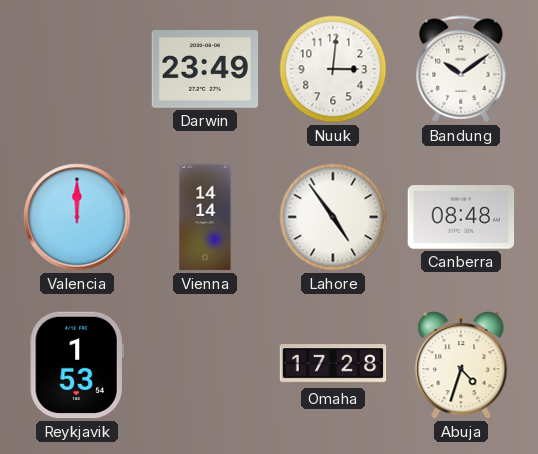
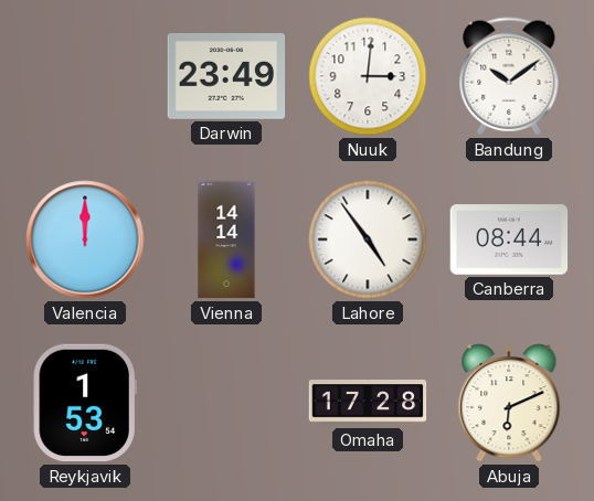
Canberra: 08:48 -> 08:44
Abuja: 4:33 -> 6:11
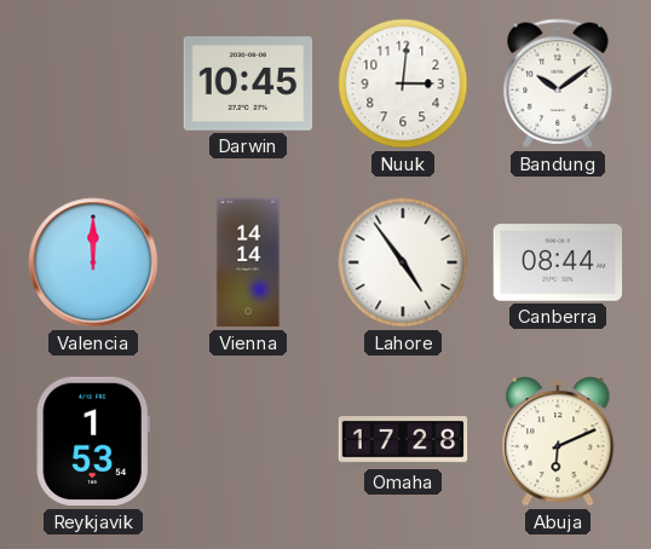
Darwin: 23:49 -> 10:45
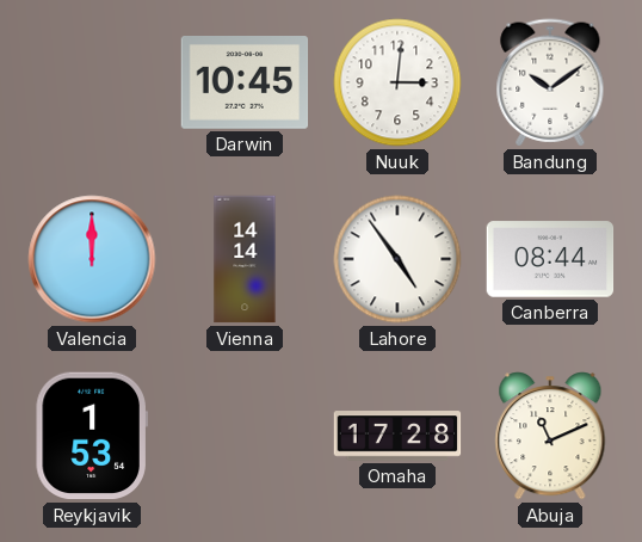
Abuja: 6:11 -> 11:11
